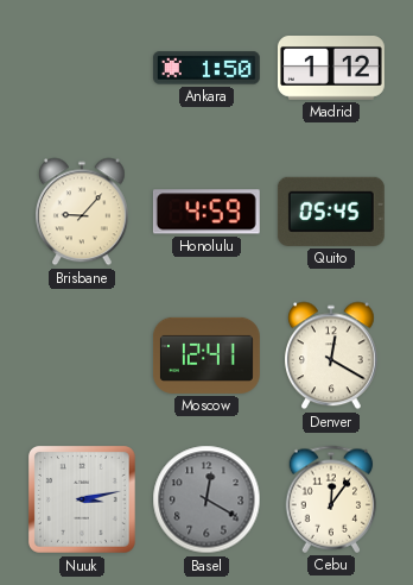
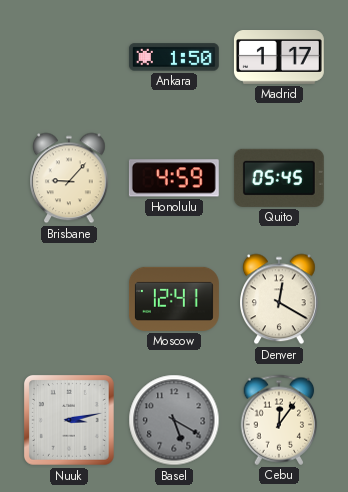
Madrid: 1:12 -> 1:17
Basel: 12:20 -> 5:20
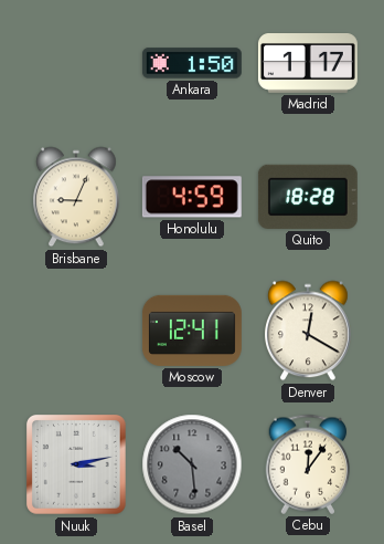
Brisbane: 9:07 -> 9:04
Quito: 05:45 -> 18:28
Basel: 5:20 -> 10:29
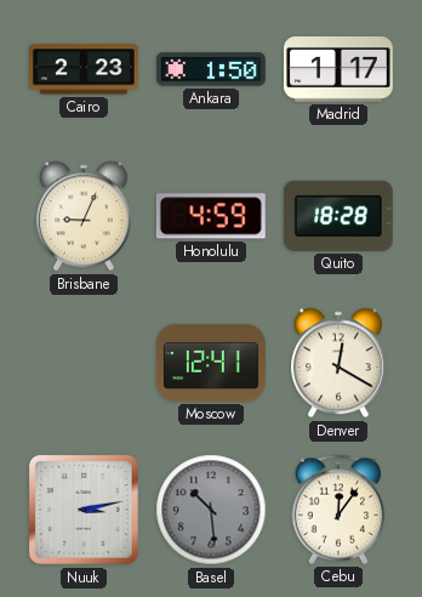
Cairo: none -> 2:23
